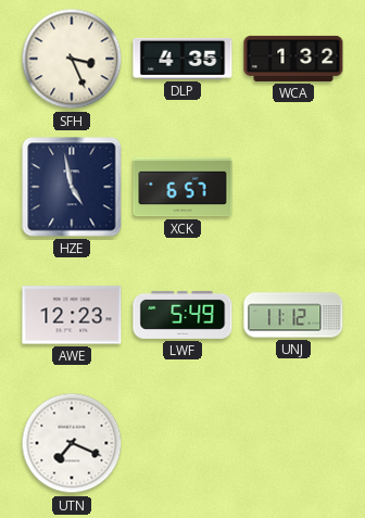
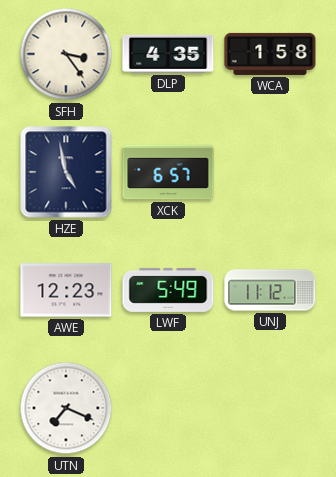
SFH: 3:26 -> 3:24
WCA: 1:32 -> 1:58
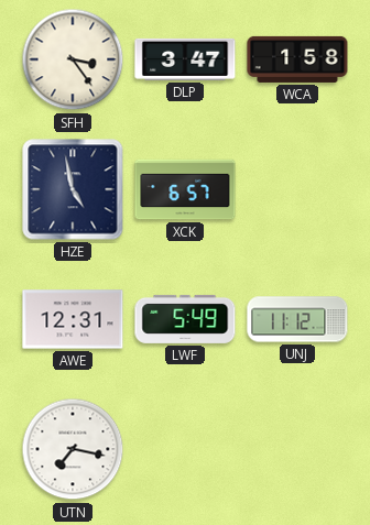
DLP: 4:35 -> 3:47
AWE: 12:23 -> 12:31
UTN: 7:19 -> 7:17
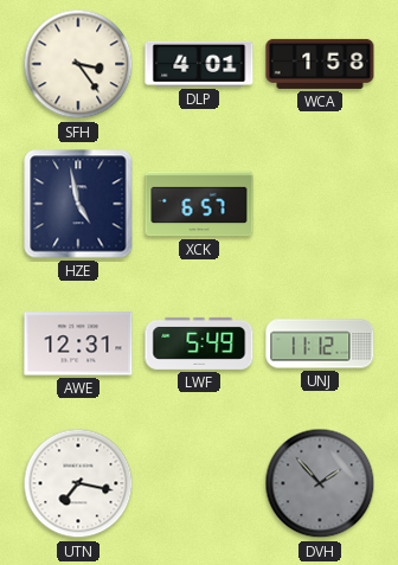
DLP: 3:47 -> 4:01
DVH: none -> 1:53
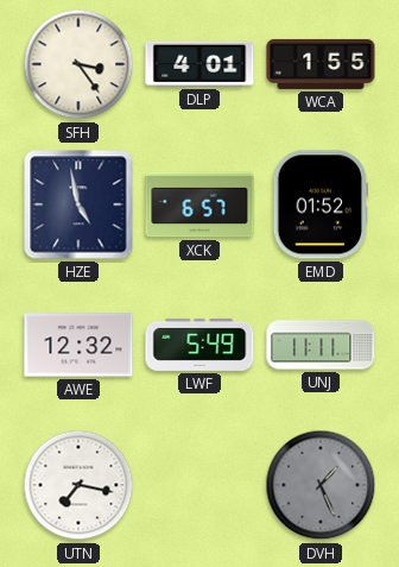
WCA: 1:58 -> 1:55
EMD: none -> 01:52
AWE: 12:31 -> 12:32
UNJ: 11:12 -> 11:11
DVH: 1:53 -> 1:26
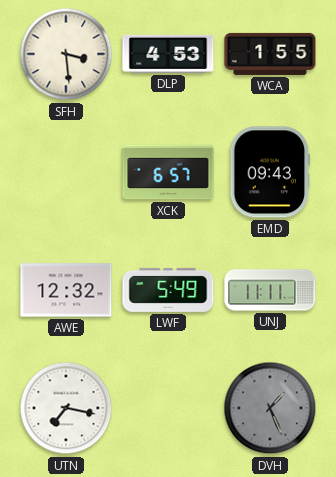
SFH: 3:24 -> 3:29
DLP: 4:01 -> 4:53
HZE: 4:58 -> none
EMD: 01:52 -> 09:43
